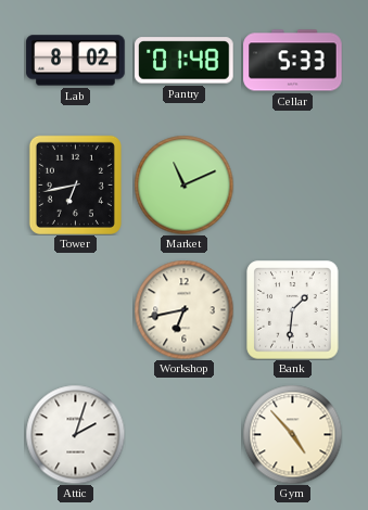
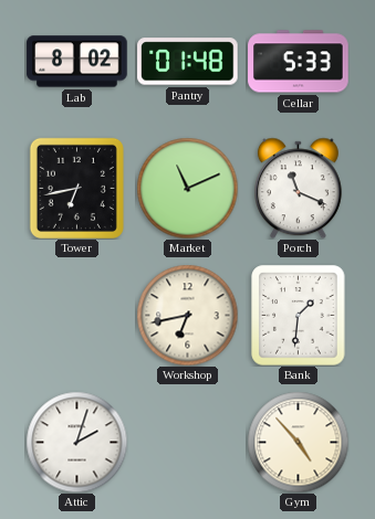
Porch: none -> 11:19
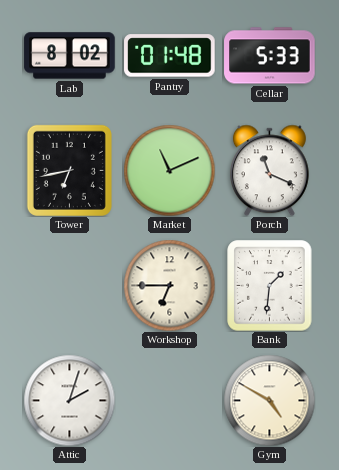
Workshop: 6:43 -> 6:45
Gym: 4:53 -> 4:50
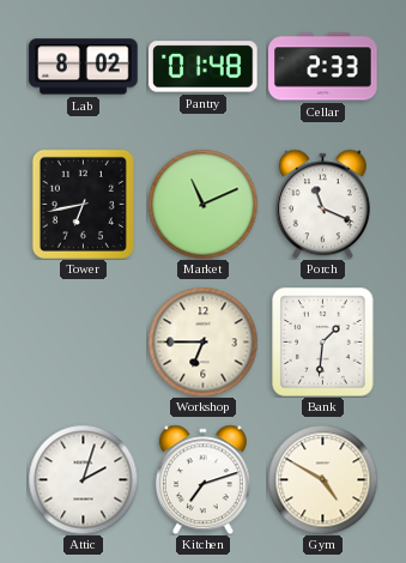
Cellar: 5:33 -> 2:33
Kitchen: none -> 7:12
